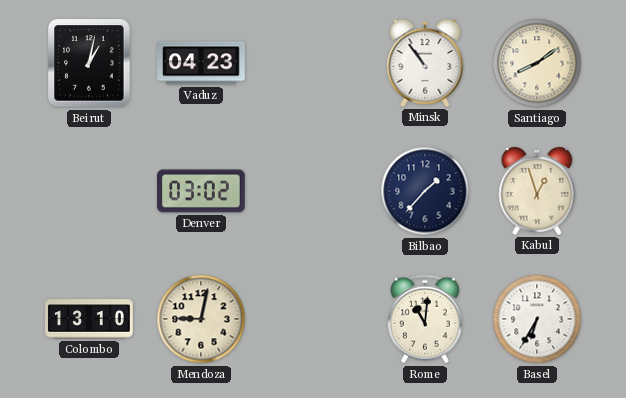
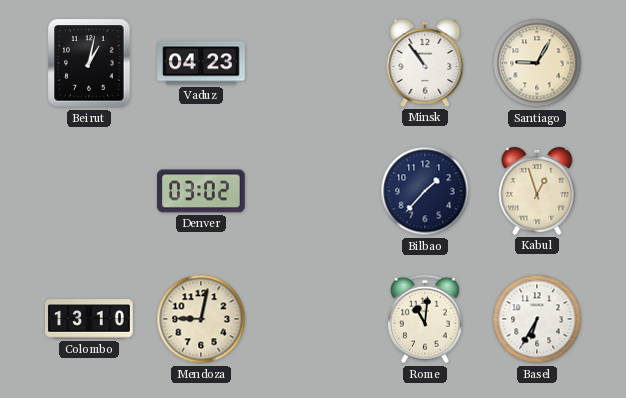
Santiago: 8:09 -> 9:05
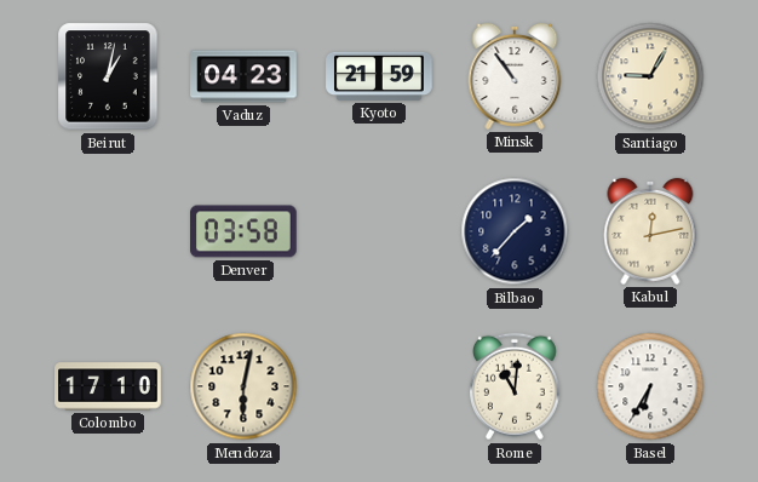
Kyoto: none -> 21:59
Denver: 03:02 -> 03:58
Kabul: 12:57 -> 12:13
Colombo: 13:10 -> 17:10
Mendoza: 9:02 -> 6:02
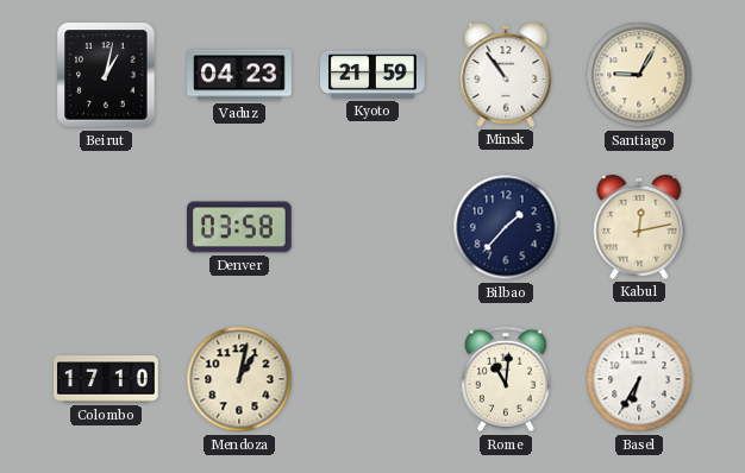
Mendoza: 6:02 -> 1:02
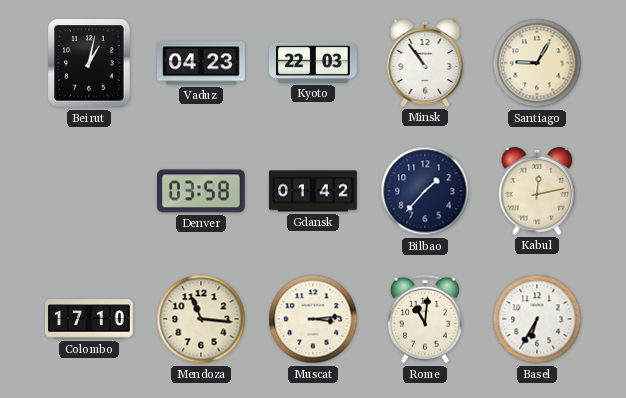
Kyoto: 21:59 -> 22:03
Gdansk: none -> 01:42
Mendoza: 1:02 -> 11:16
Muscat: none -> 3:14
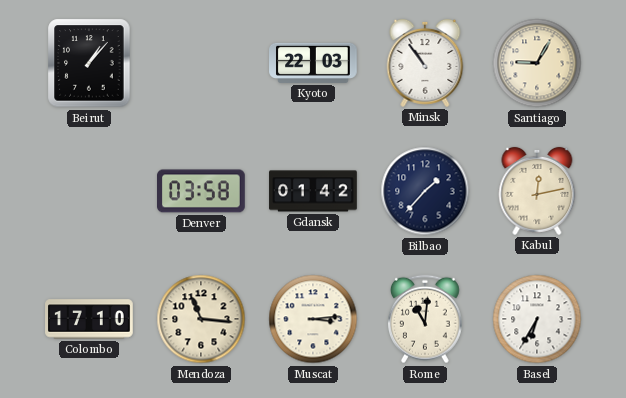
Beirut: 1:02 -> 1:07
Vaduz: 04:23 -> none
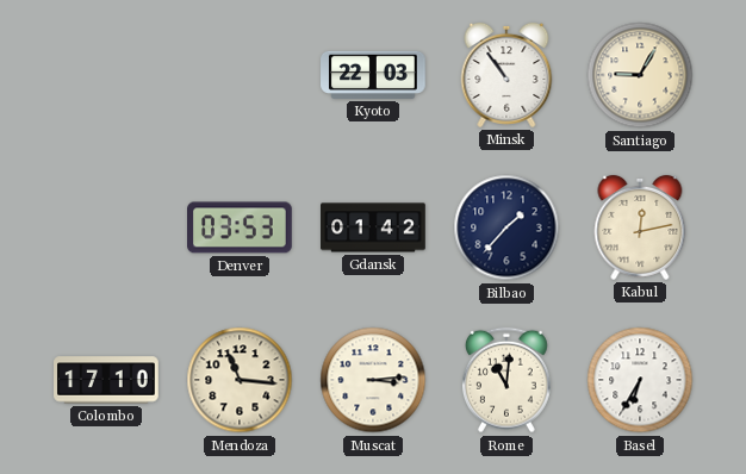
Beirut: 1:07 -> none
Denver: 03:58 -> 03:53
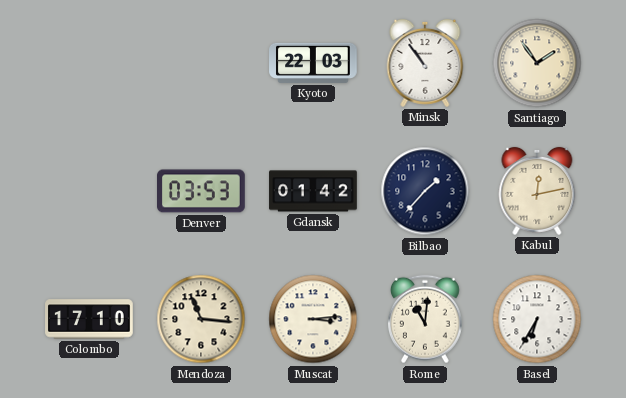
Santiago: 9:05 -> 1:54
